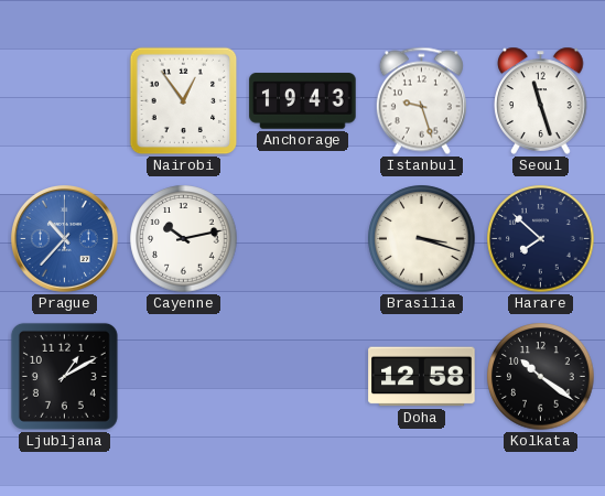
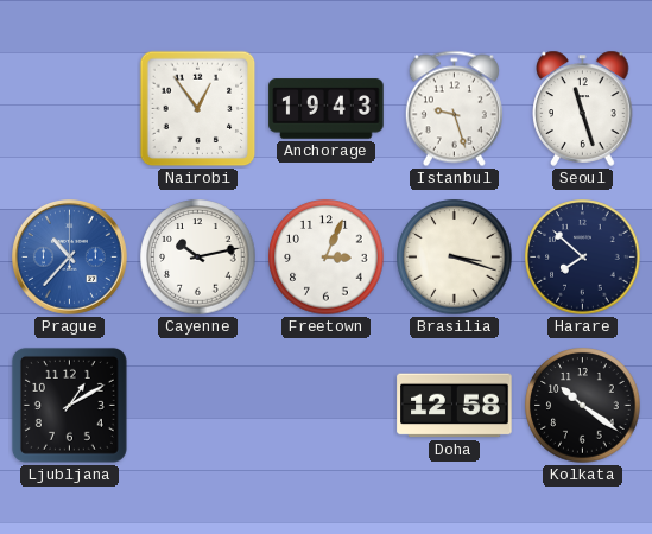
Freetown: none -> 3:04
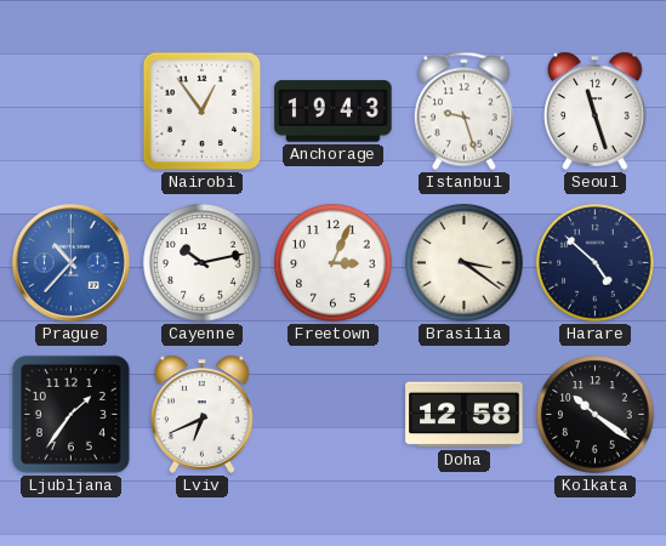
Brasilia: 3:18 -> 3:21
Harare: 7:52 -> 4:52
Ljubljana: 1:10 -> 1:36
Lviv: none -> 6:41
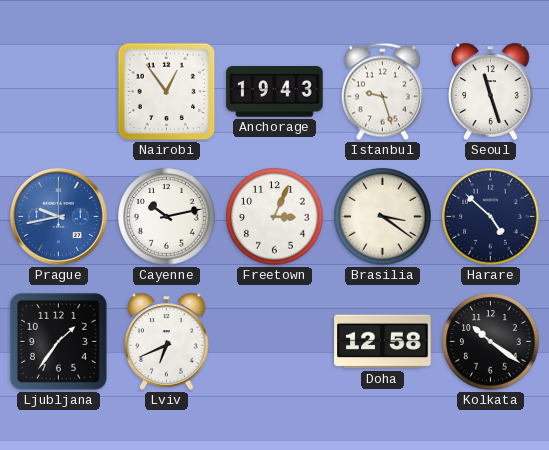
Prague: 10:37 -> 9:43
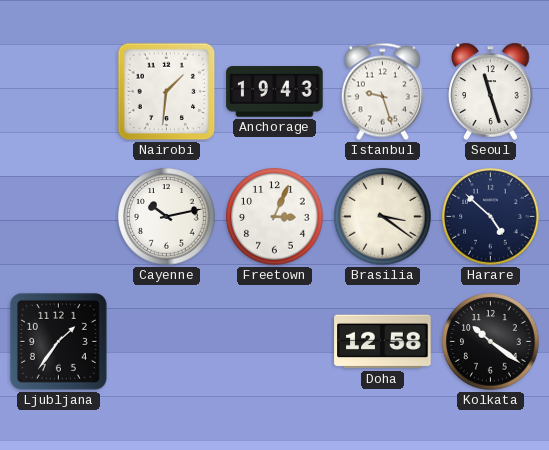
Nairobi: 12:54 -> 1:31
Prague: 9:43 -> none
Lviv: 6:41 -> none
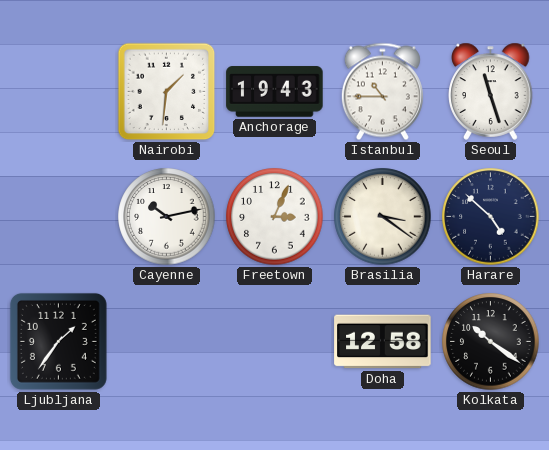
Istanbul: 9:27 -> 10:45
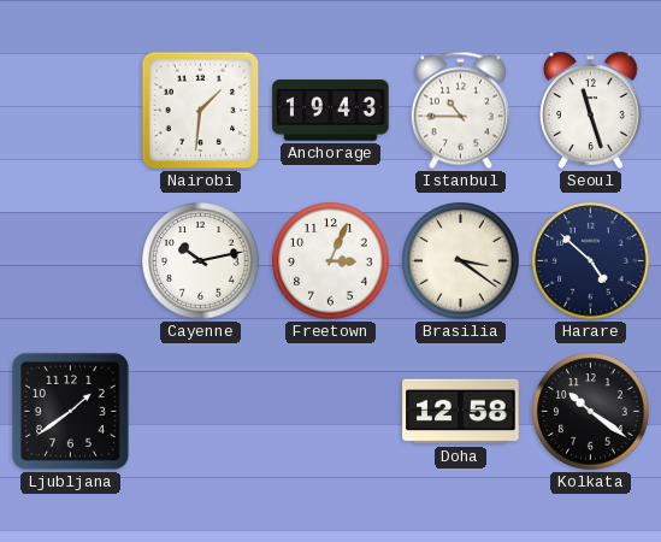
Ljubljana: 1:36 -> 1:39
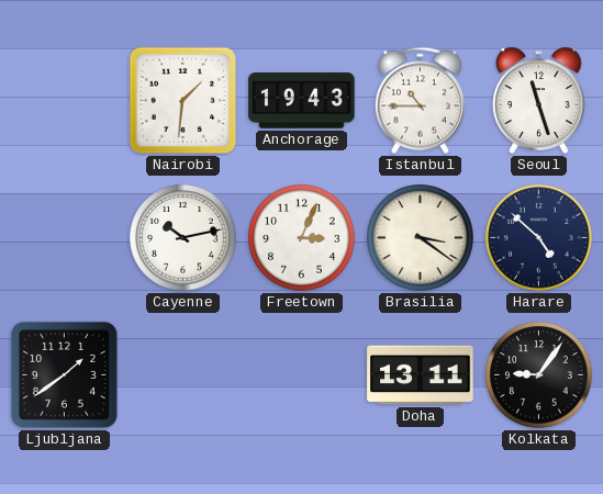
Doha: 12:58 -> 13:11
Kolkata: 10:21 -> 9:06
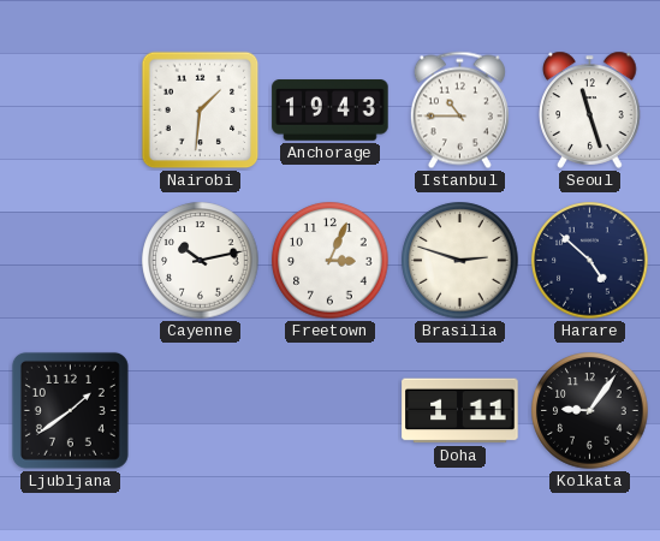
Brasilia: 3:21 -> 2:48
Doha: 13:11 -> 1:11
